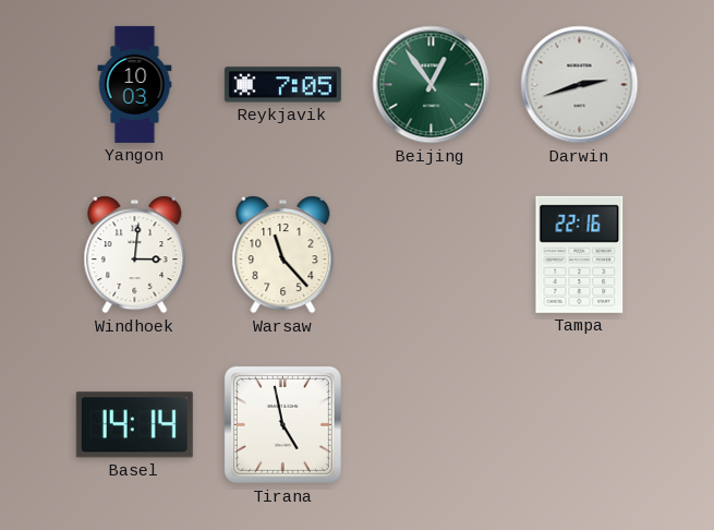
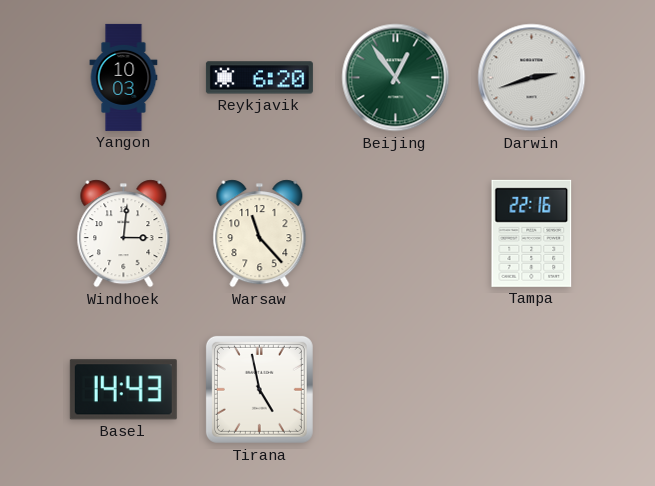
Reykjavik: 7:05 -> 6:20
Basel: 14:14 -> 14:43
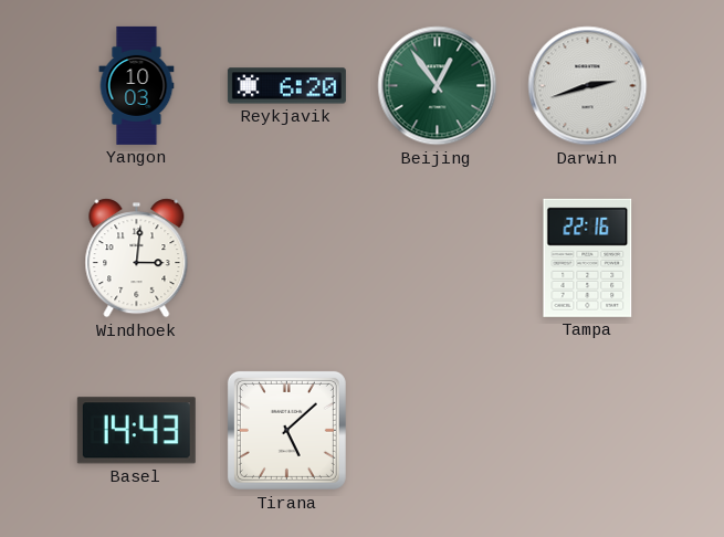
Warsaw: 11:23 -> none
Tirana: 4:58 -> 5:08
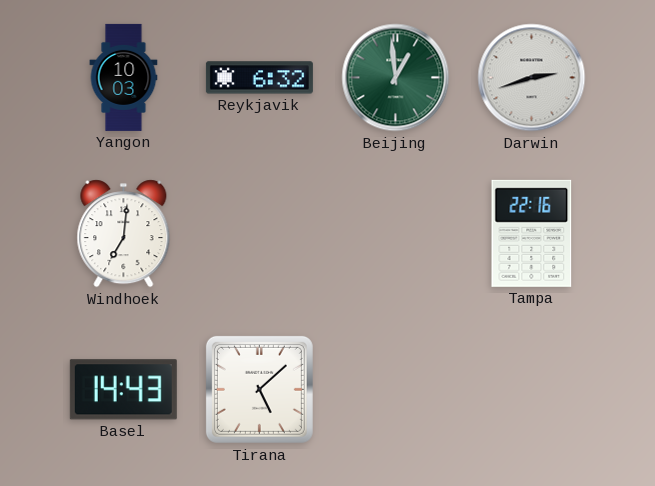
Reykjavik: 6:20 -> 6:32
Beijing: 12:54 -> 12:59
Windhoek: 3:01 -> 7:01
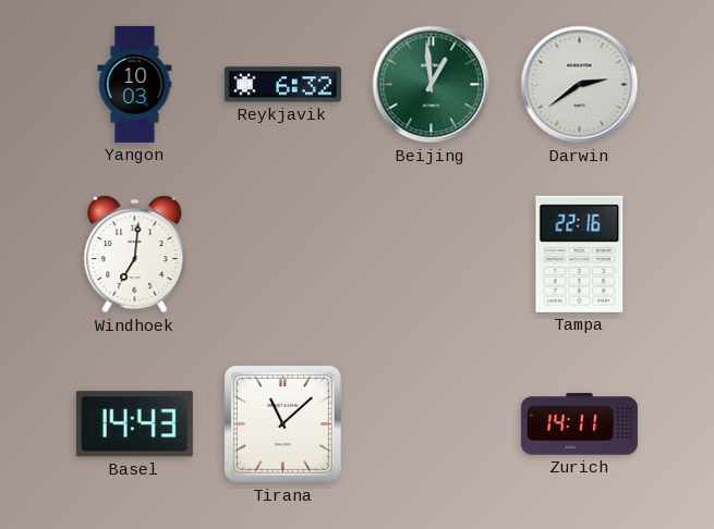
Darwin: 2:42 -> 2:39
Tirana: 5:08 -> 11:08
Zurich: none -> 14:11
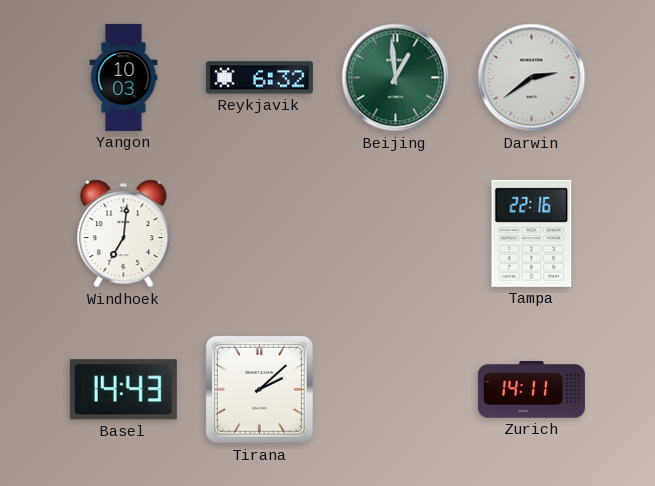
Tirana: 11:08 -> 2:08
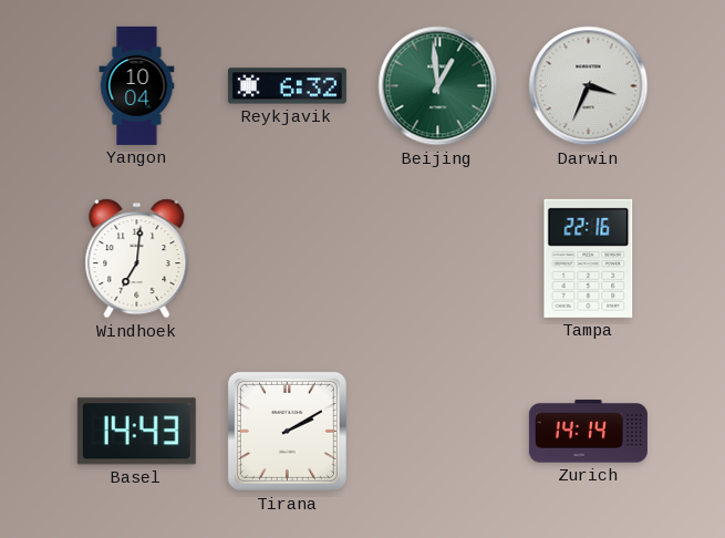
Yangon: 10:03 -> 10:04
Darwin: 2:39 -> 3:34
Tirana: 2:08 -> 2:10
Zurich: 14:11 -> 14:14
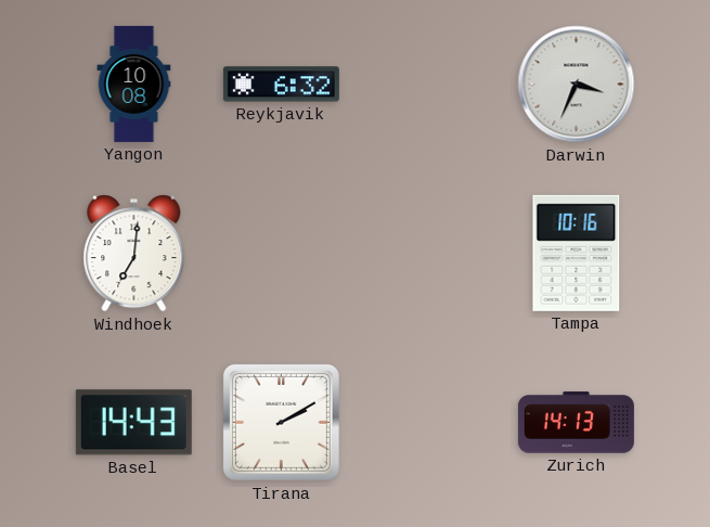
Yangon: 10:04 -> 10:08
Beijing: 12:59 -> none
Tampa: 22:16 -> 10:16
Zurich: 14:14 -> 14:13
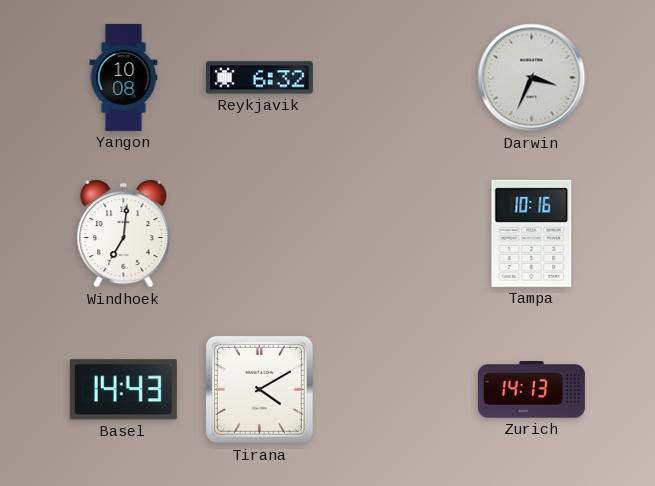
Tirana: 2:10 -> 4:10
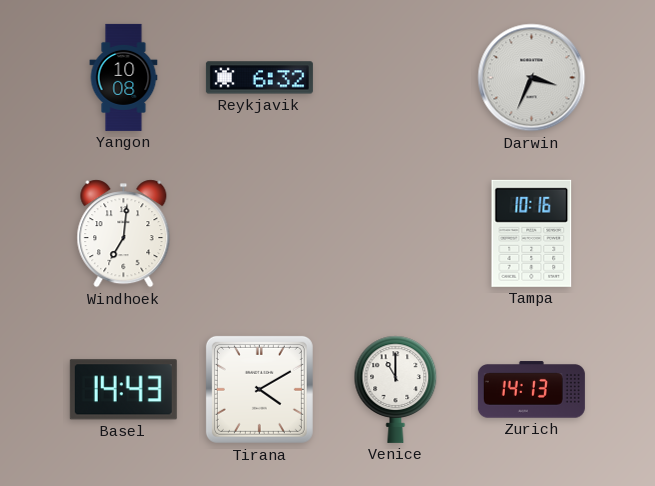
Venice: none -> 11:00
